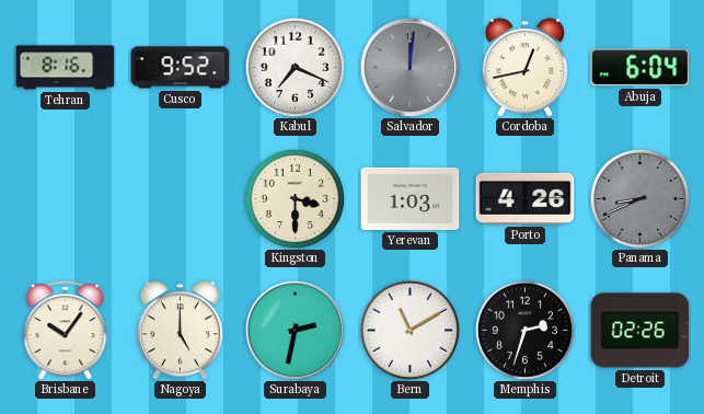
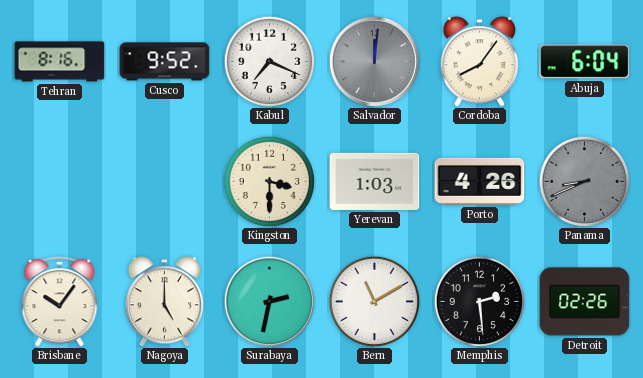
Cordoba: 12:43 -> 8:06
Memphis: 2:33 -> 2:29
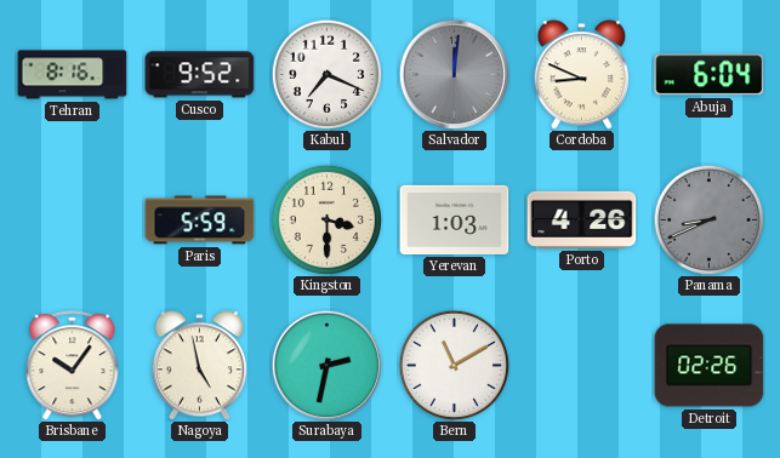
Cordoba: 8:06 -> 8:49
Paris: none -> 5:59
Nagoya: 5:00 -> 4:58
Memphis: 2:29 -> none
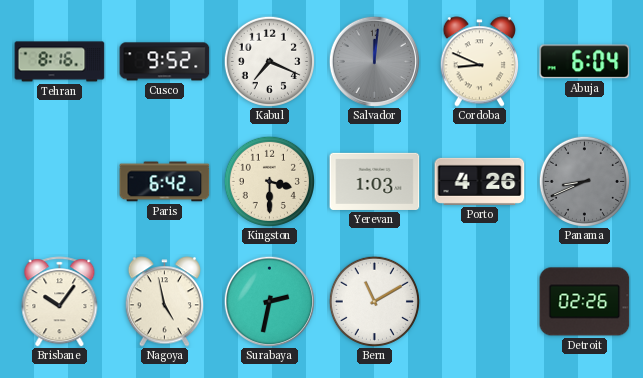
Paris: 5:59 -> 6:42
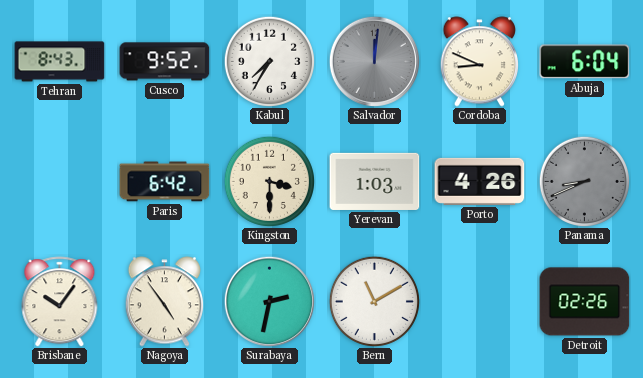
Tehran: 8:16 -> 8:43
Kabul: 7:19 -> 7:35
Nagoya: 4:58 -> 4:54
